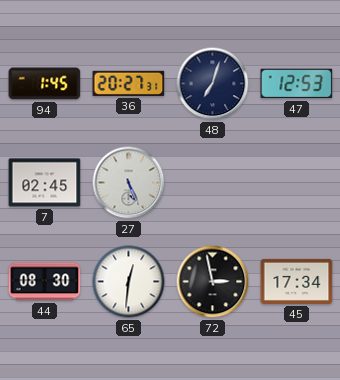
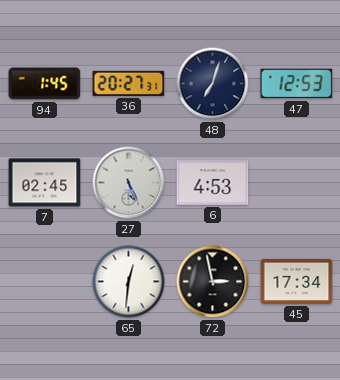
6: none -> 4:53
44: 08:30 -> none
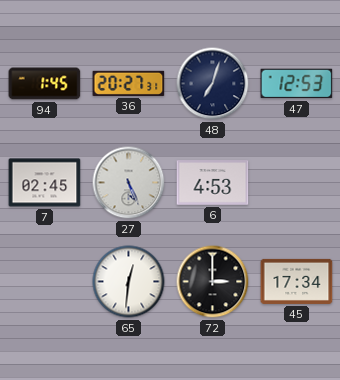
72: 2:58 -> 3:00
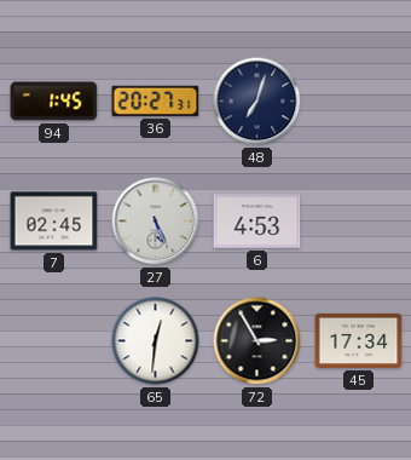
47: 12:53 -> none
72: 3:00 -> 2:55
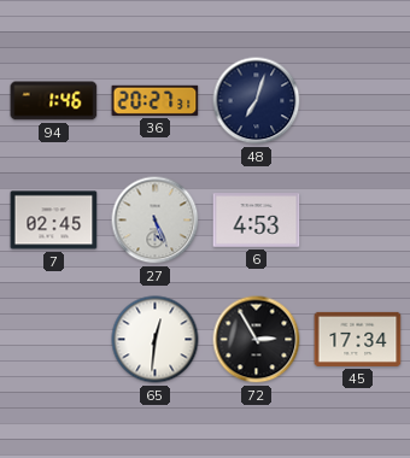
94: 1:45 -> 1:46
